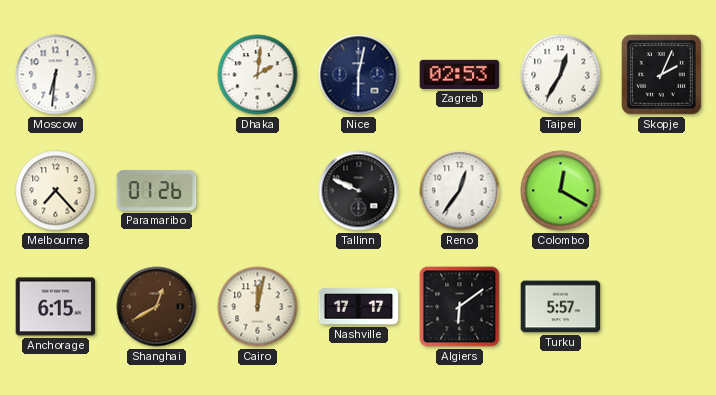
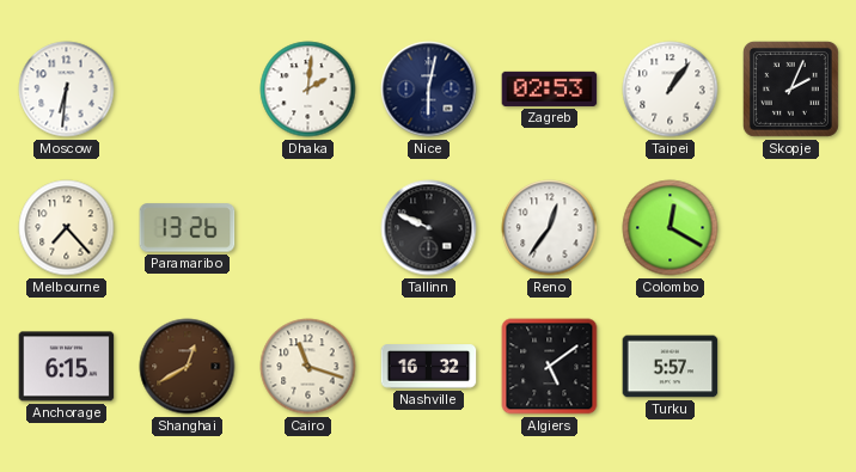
Taipei: 12:35 -> 1:06
Paramaribo: 01:26 -> 13:26
Cairo: 12:02 -> 11:18
Nashville: 17:17 -> 16:32
Algiers: 6:09 -> 5:09
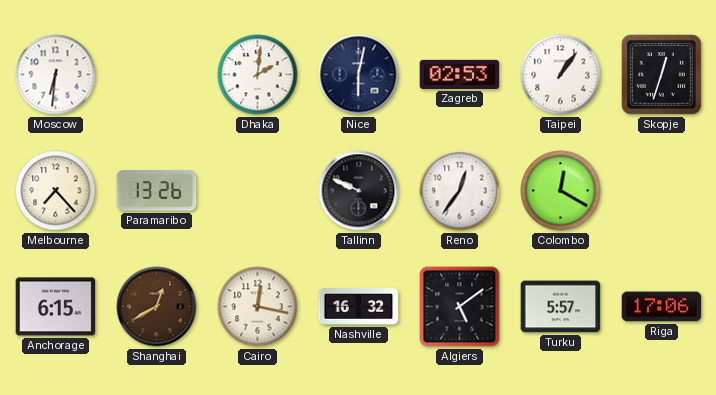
Skopje: 2:04 -> 12:33
Cairo: 11:18 -> 12:17
Riga: none -> 17:06
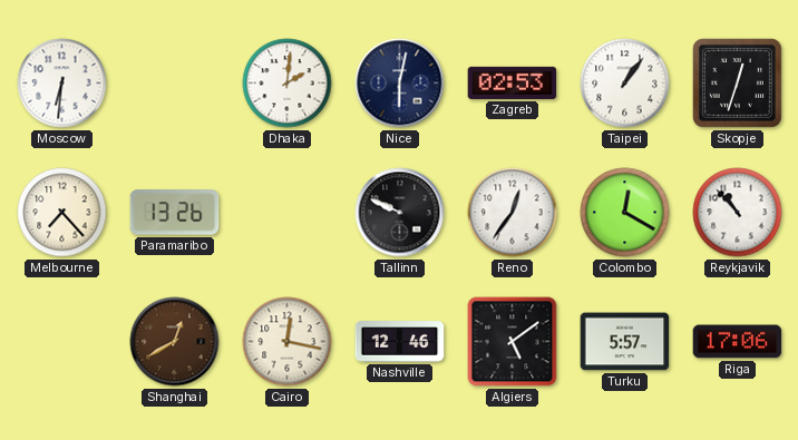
Reykjavik: none -> 10:53
Anchorage: 6:15 -> none
Nashville: 16:32 -> 12:46
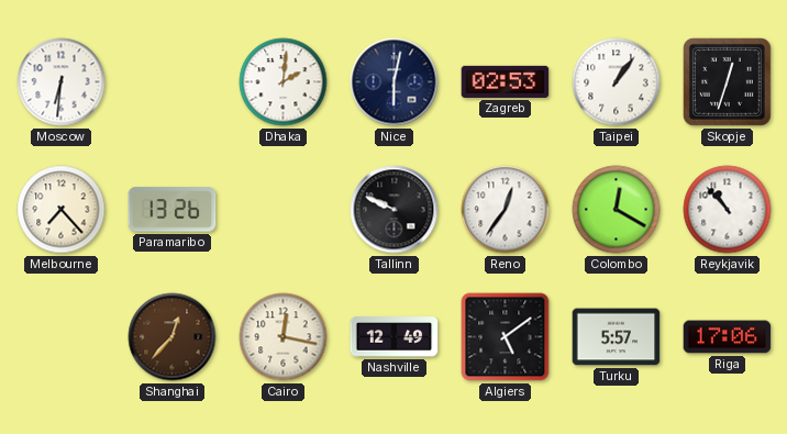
Shanghai: 12:40 -> 12:37
Nashville: 12:46 -> 12:49
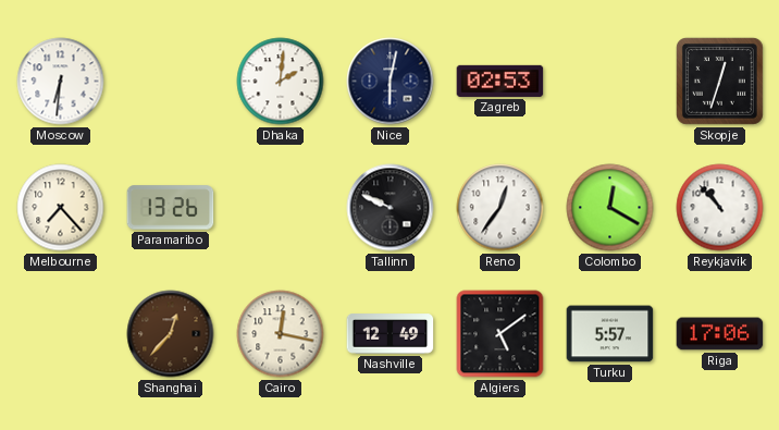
Taipei: 1:06 -> none
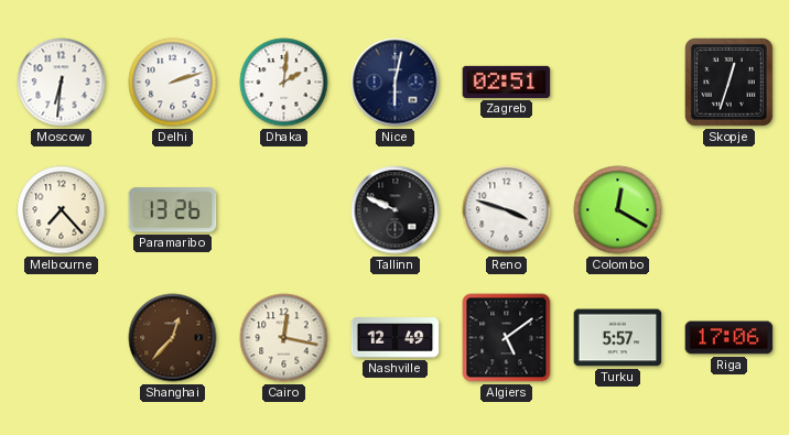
Delhi: none -> 2:12
Zagreb: 02:53 -> 02:51
Reno: 12:36 -> 3:48
Reykjavik: 10:53 -> none
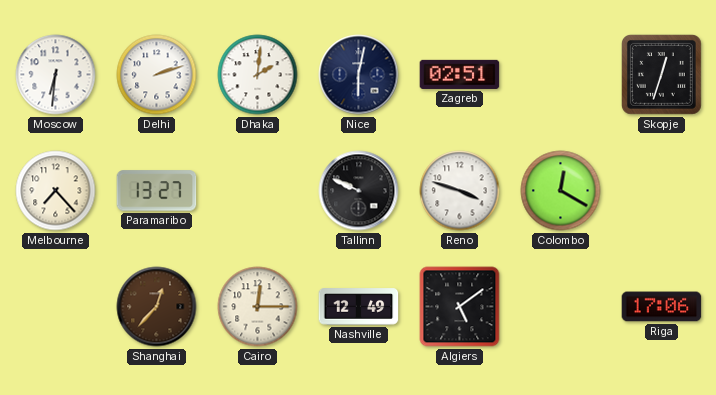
Paramaribo: 13:26 -> 13:27
Cairo: 12:17 -> 12:15
Turku: 5:57 -> none
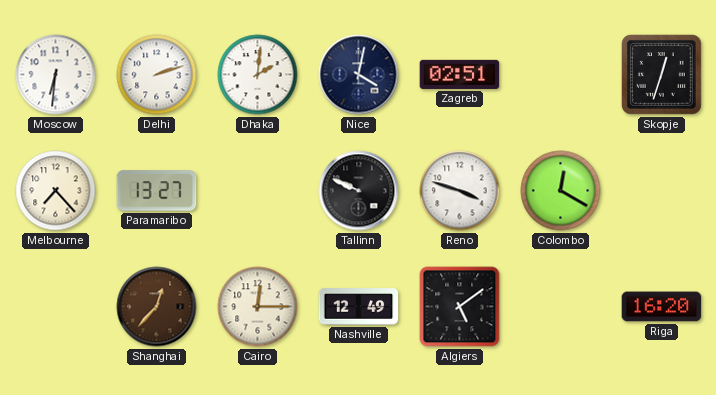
Nice: 6:02 -> 4:02
Riga: 17:06 -> 16:20
